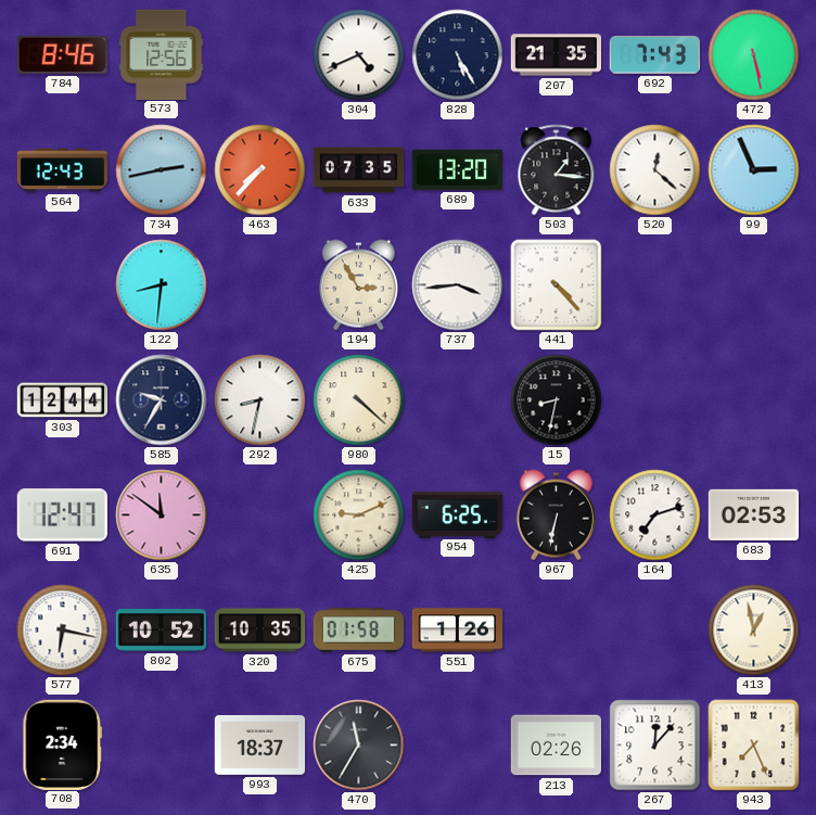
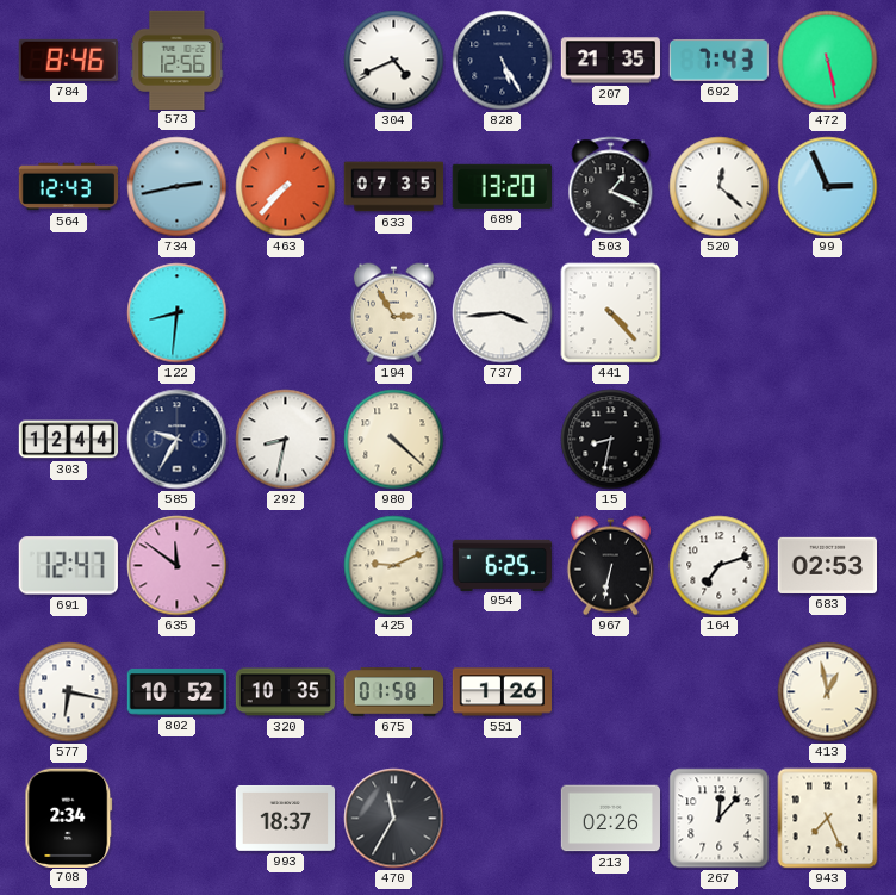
503: 1:16 -> 1:19
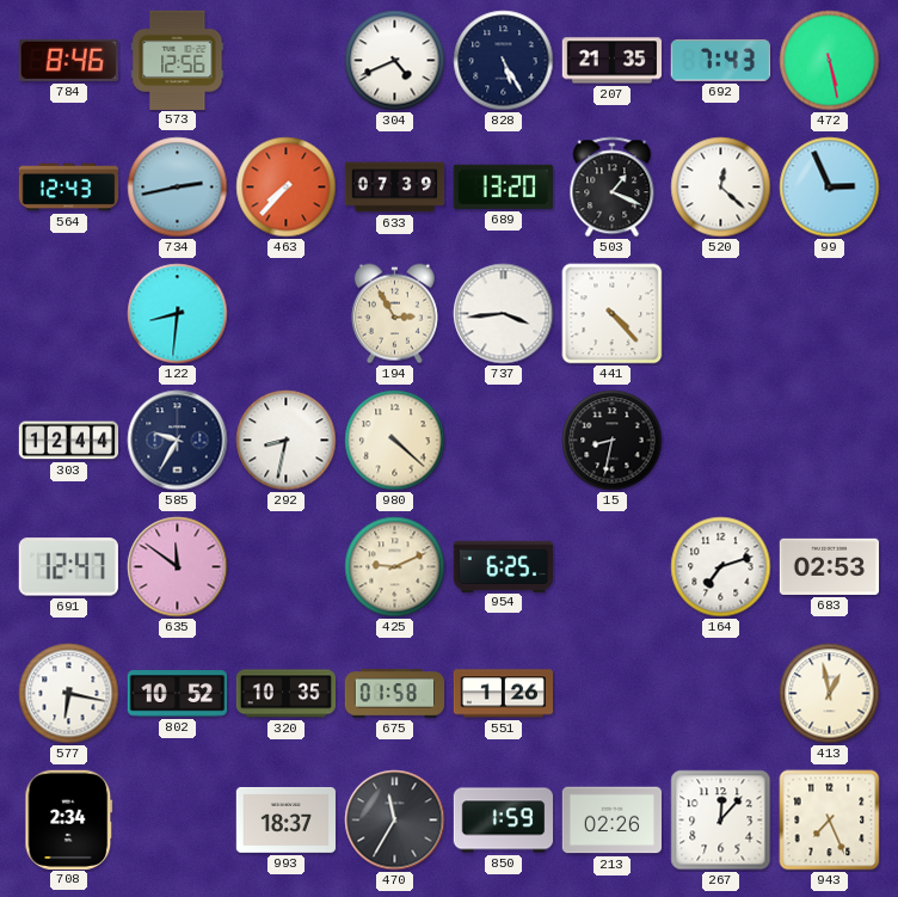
633: 07:35 -> 07:39
967: 6:32 -> none
850: none -> 1:59
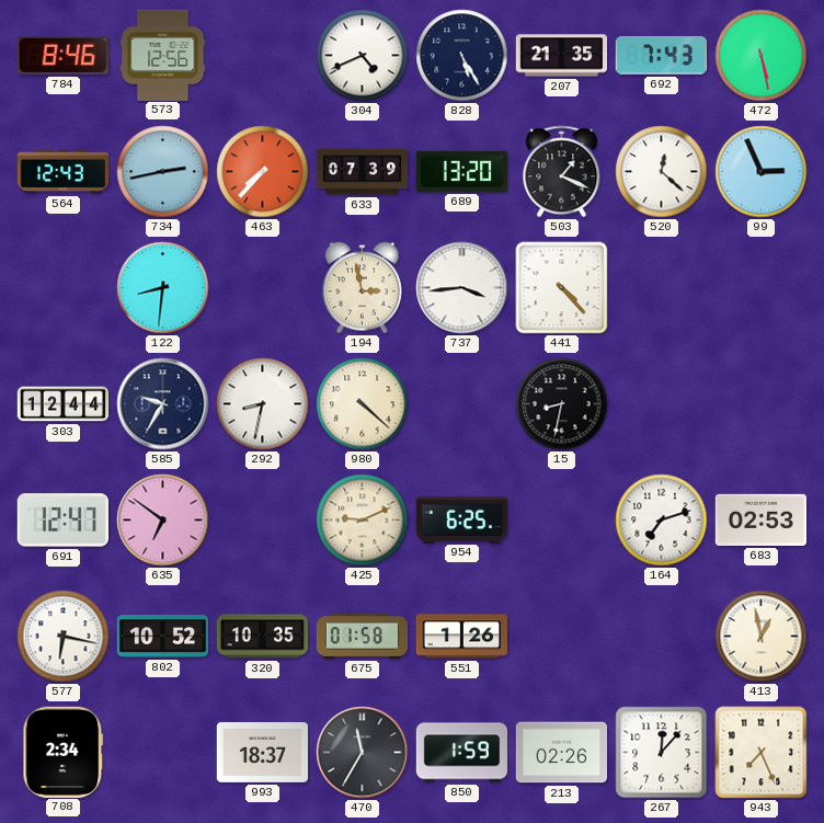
194: 2:55 -> 2:58
635: 11:51 -> 6:51
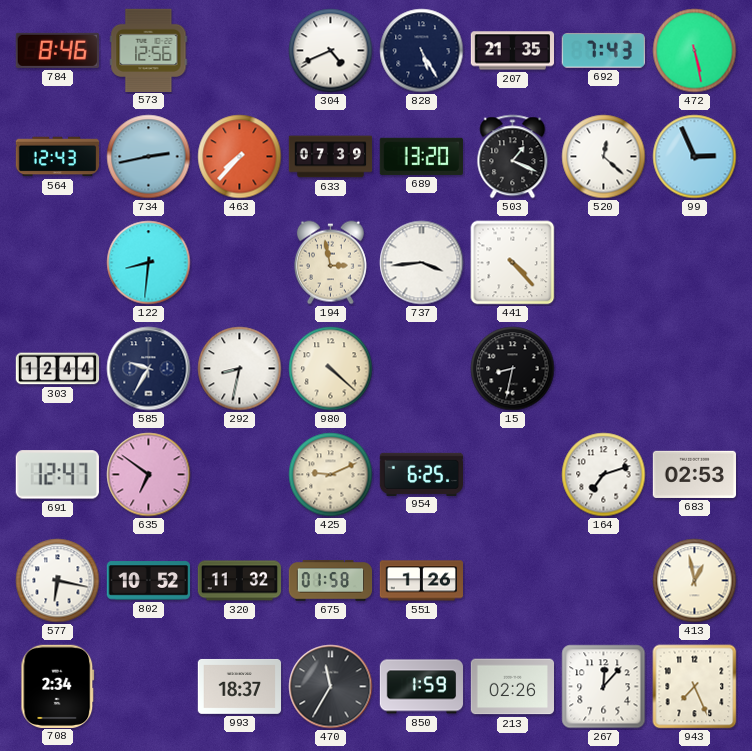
320: 10:35 -> 11:32
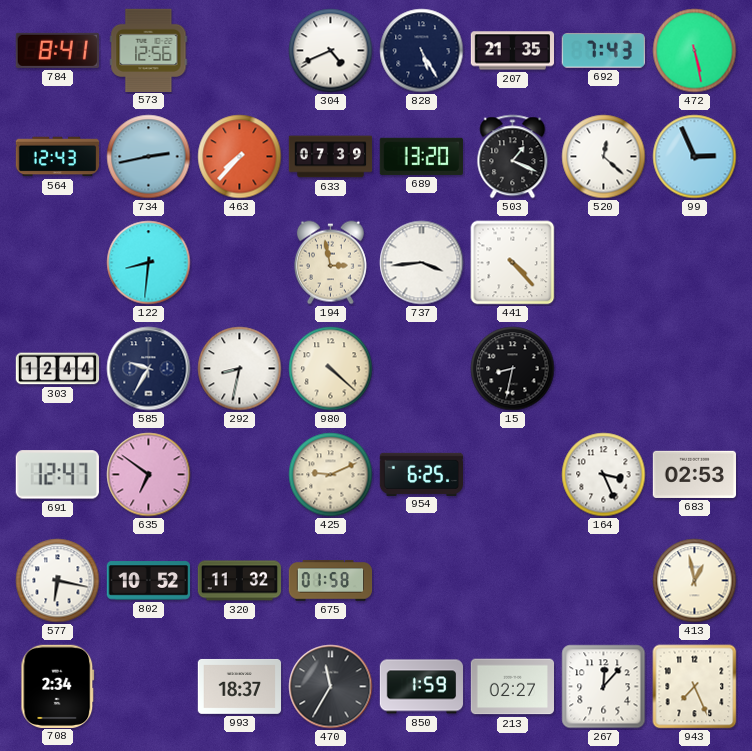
784: 8:46 -> 8:41
164: 7:12 -> 3:26
551: 1:26 -> none
213: 02:26 -> 02:27
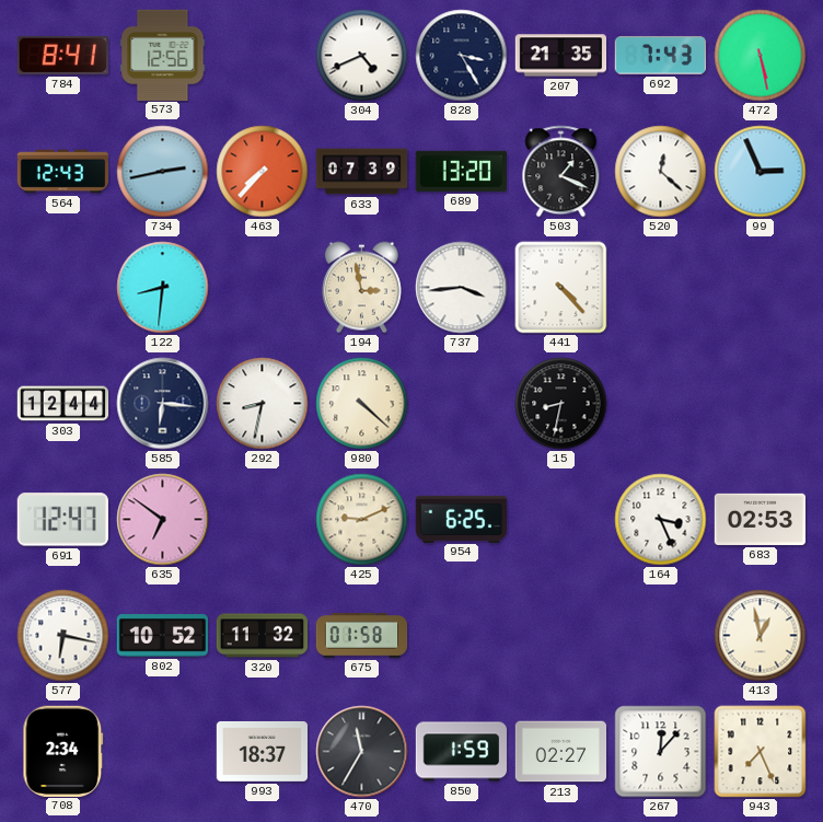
828: 5:25 -> 3:25
585: 9:35 -> 6:16
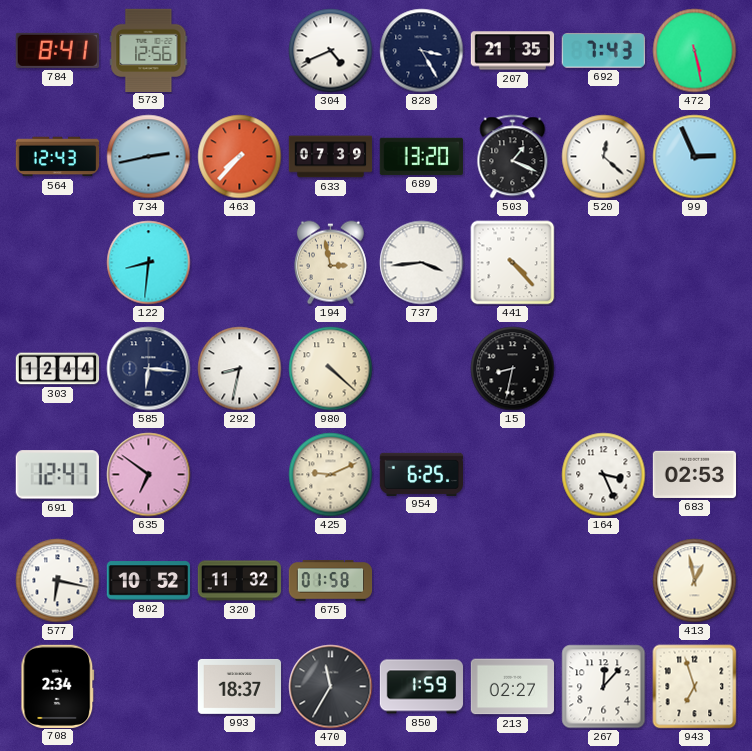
943: 7:26 -> 6:57
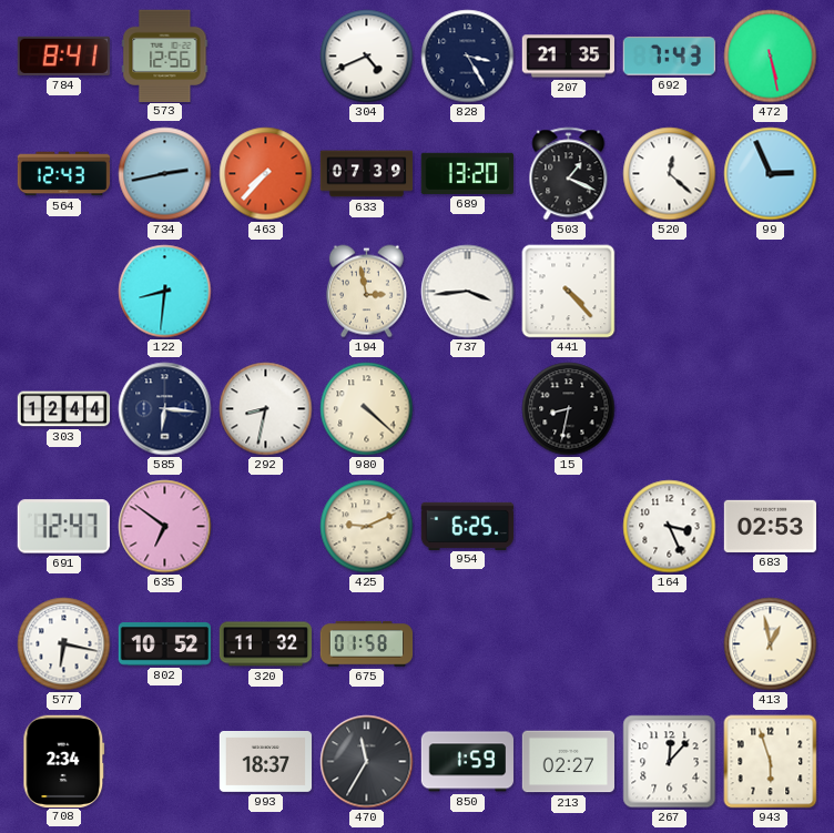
943: 6:57 -> 5:57
